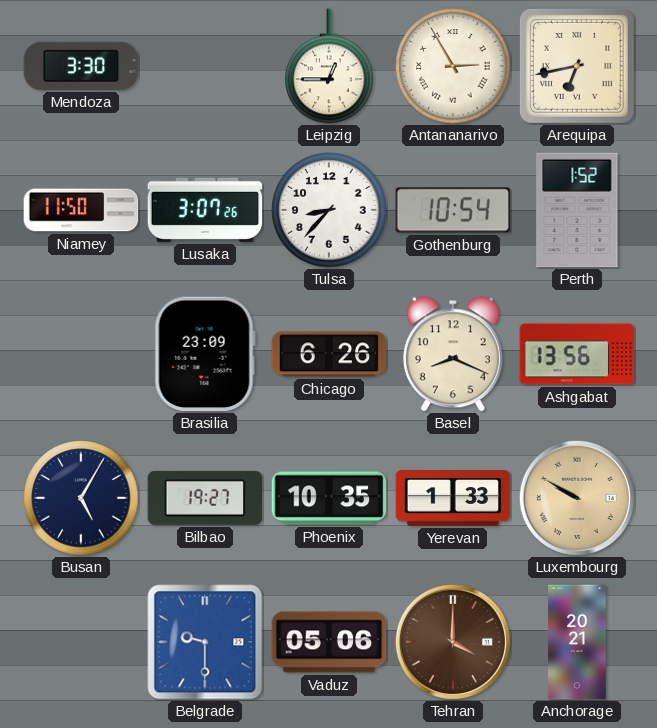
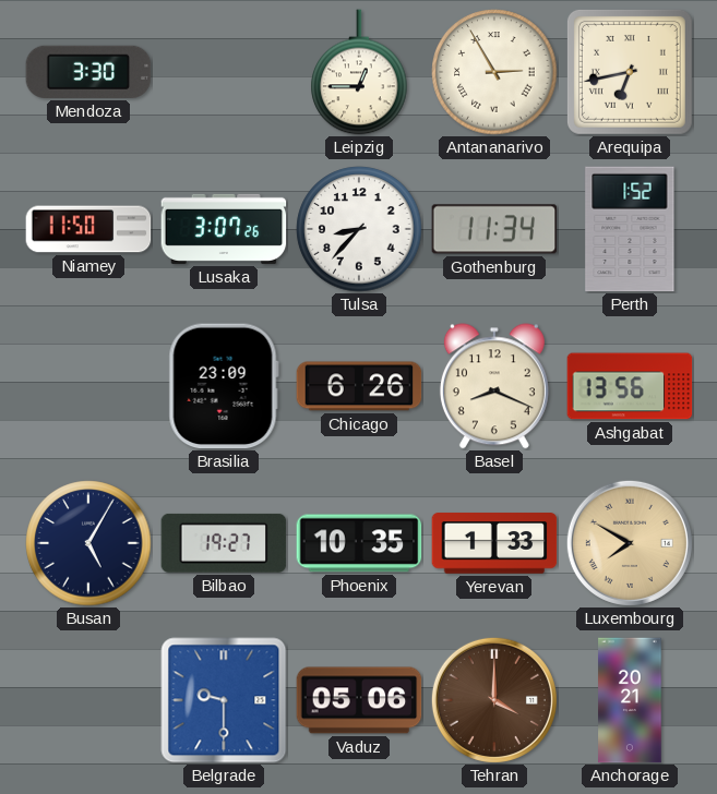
Gothenburg: 10:54 -> 11:34
Luxembourg: 9:50 -> 7:50
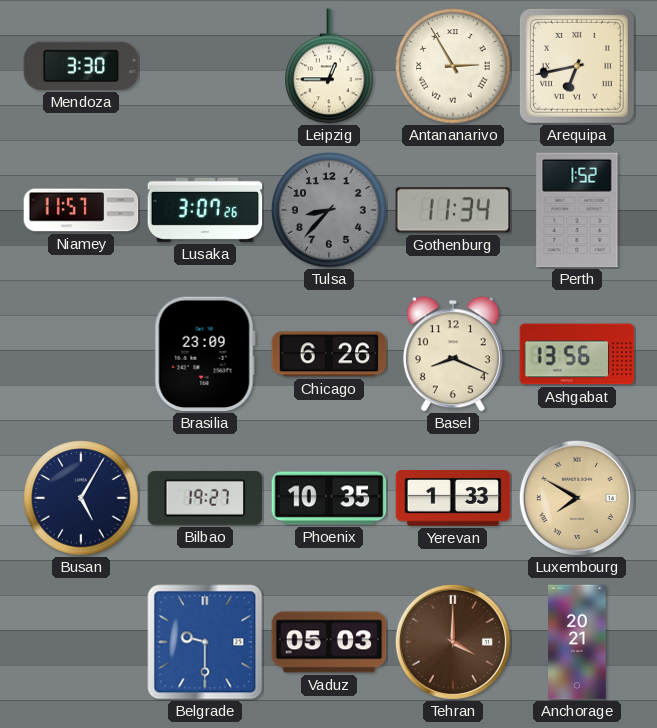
Niamey: 11:50 -> 11:57
Tulsa dial: white -> grey
Vaduz: 05:06 -> 05:03
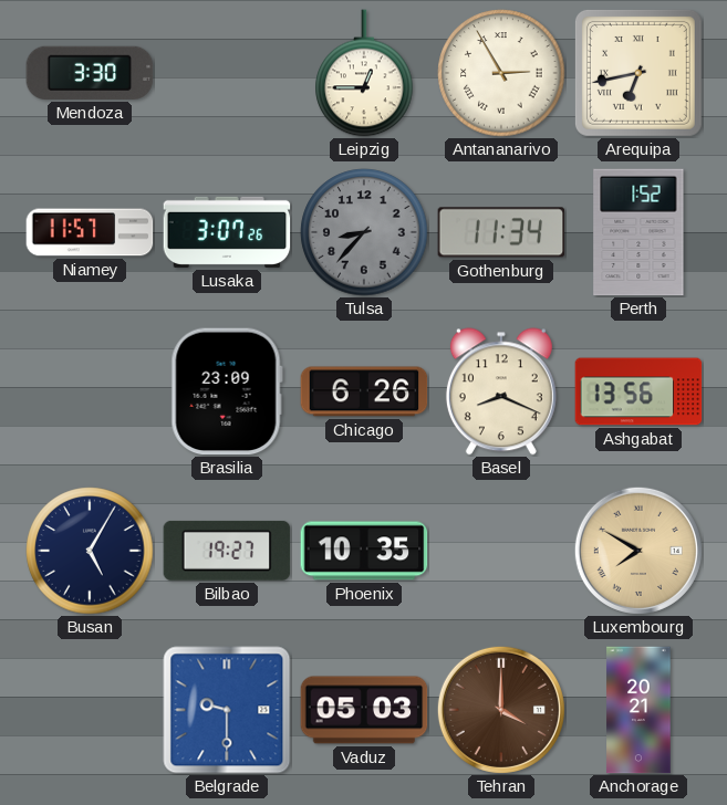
Yerevan: 1:33 -> none
